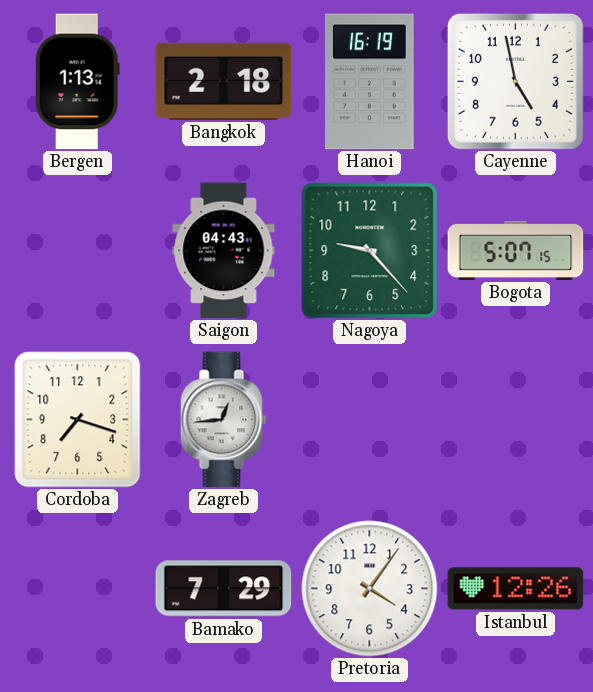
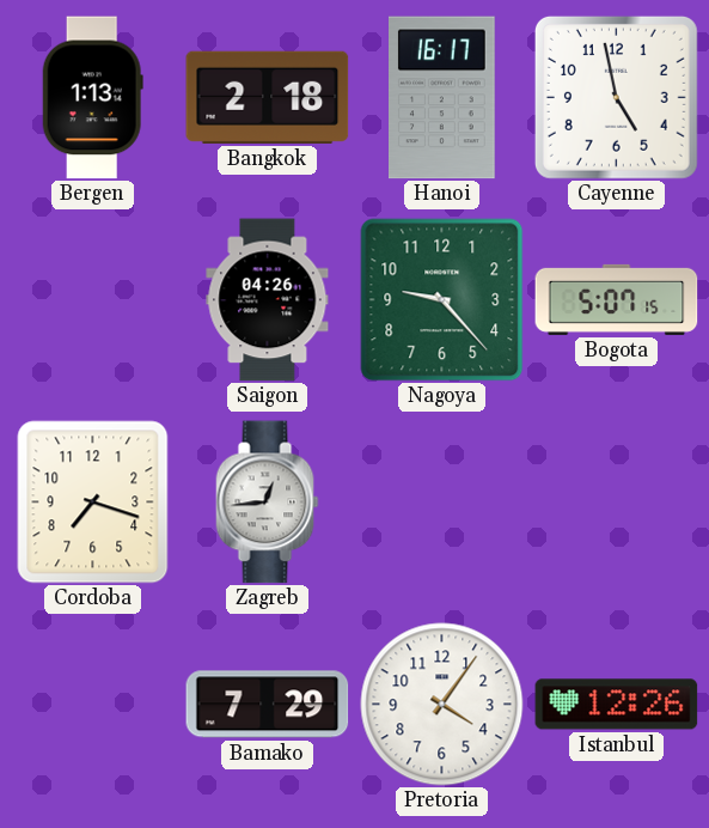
Hanoi: 16:19 -> 16:17
Saigon: 04:43 -> 04:26
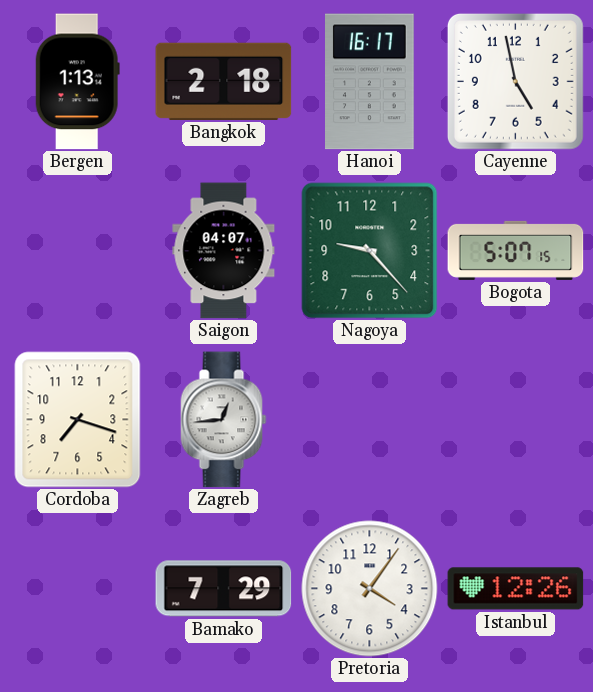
Saigon: 04:26 -> 04:07
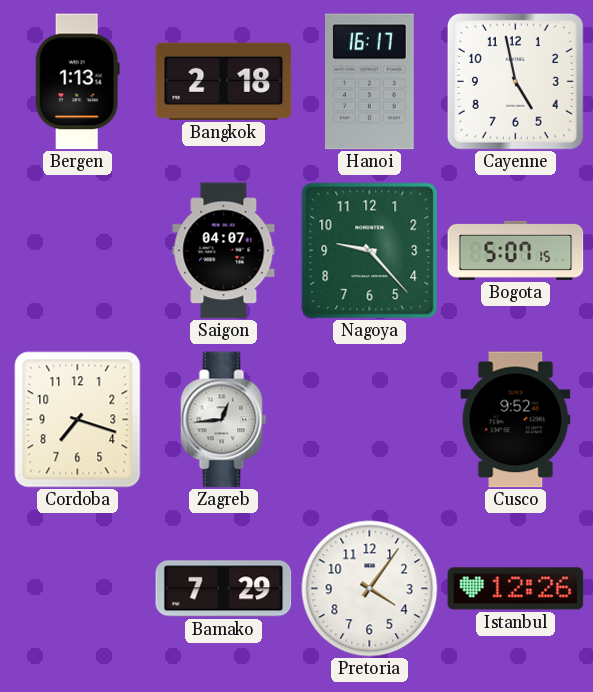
Cusco: none -> 9:52
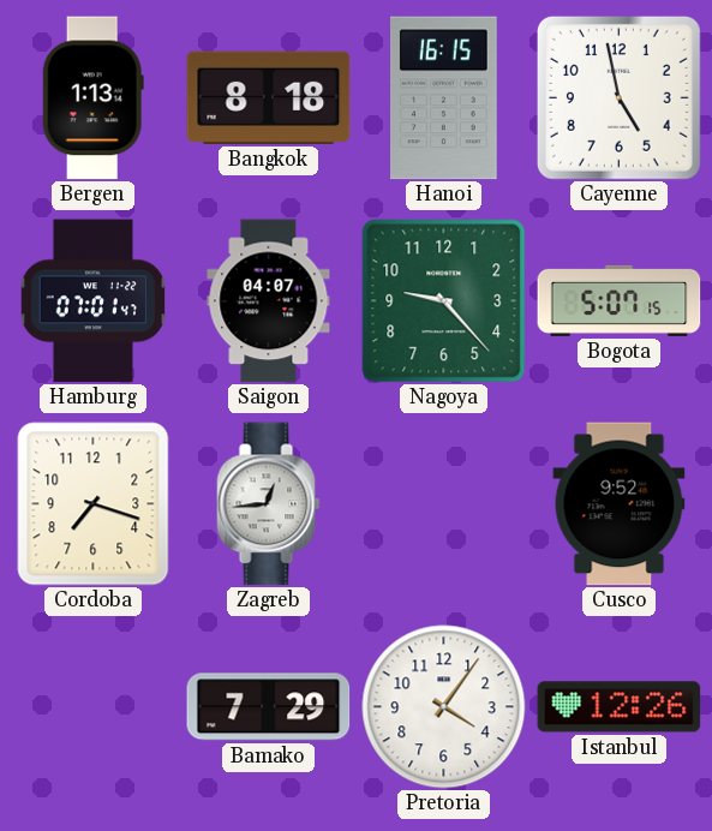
Bangkok: 2:18 -> 8:18
Hanoi: 16:17 -> 16:15
Hamburg: none -> 07:01
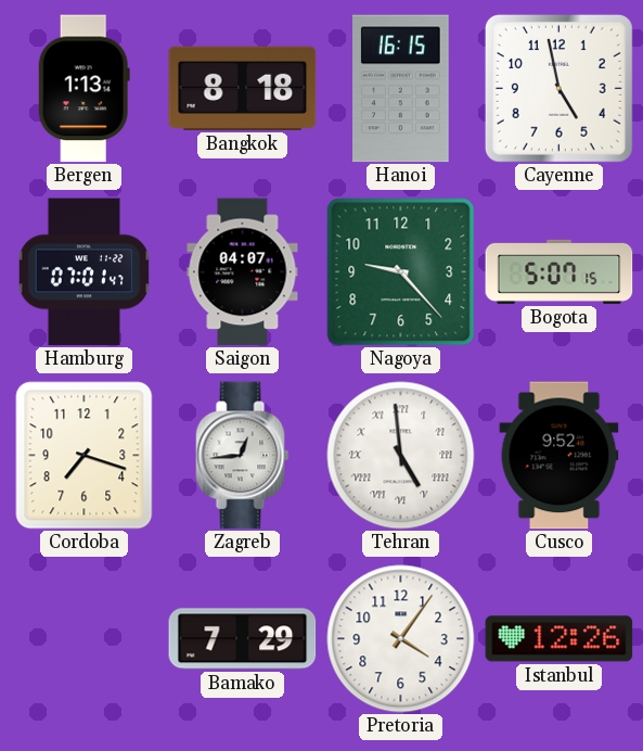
Tehran: none -> 4:59
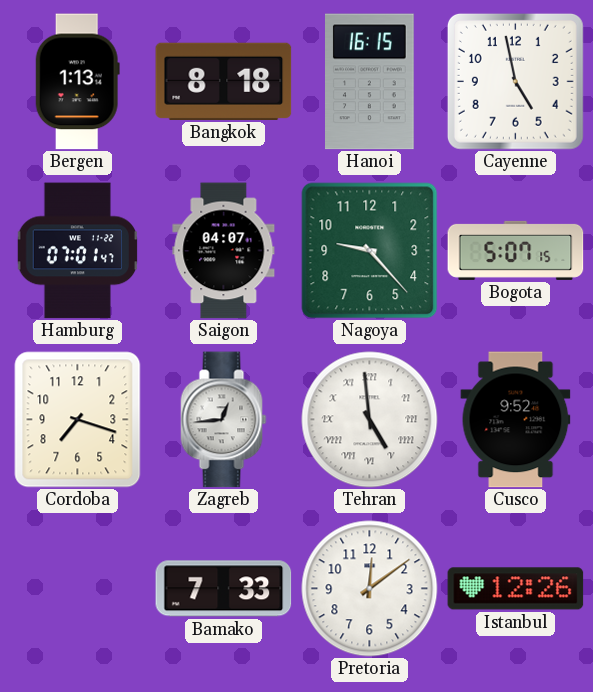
Bamako: 7:29 -> 7:33
Pretoria: 4:06 -> 12:09
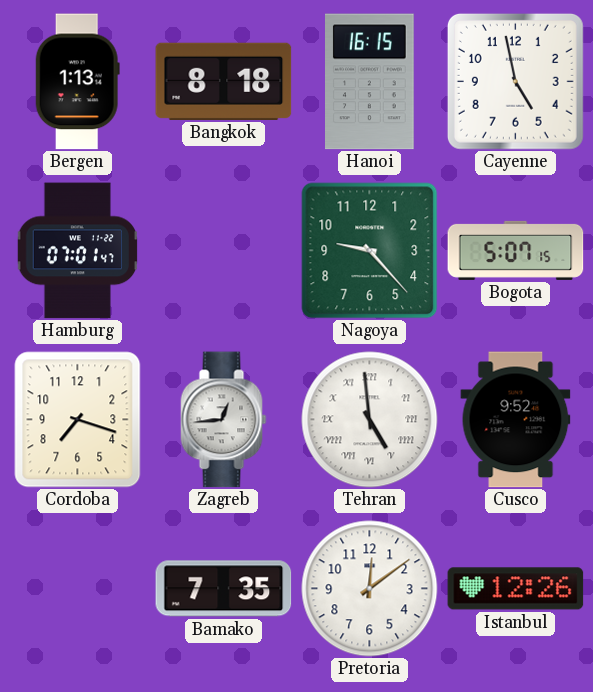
Saigon: 04:07 -> none
Bamako: 7:33 -> 7:35
